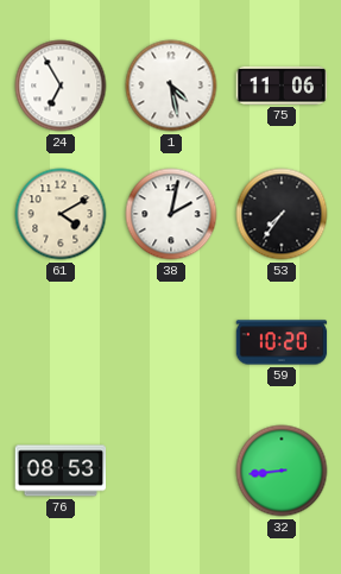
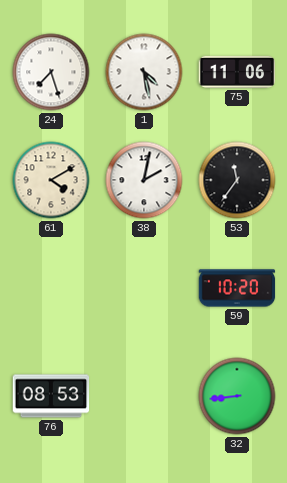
24: 6:55 -> 7:27
53: 7:36 -> 11:36
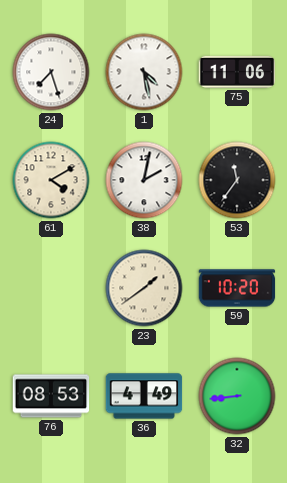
23: none -> 1:39
36: none -> 4:49
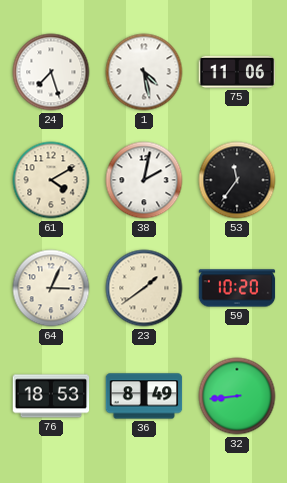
64: none -> 3:04
76: 08:53 -> 18:53
36: 4:49 -> 8:49
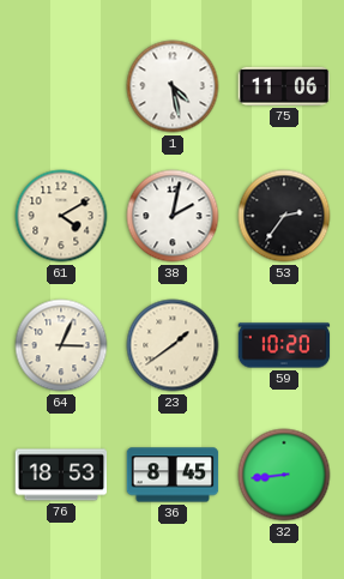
24: 7:27 -> none
53: 11:36 -> 2:36
36: 8:49 -> 8:45
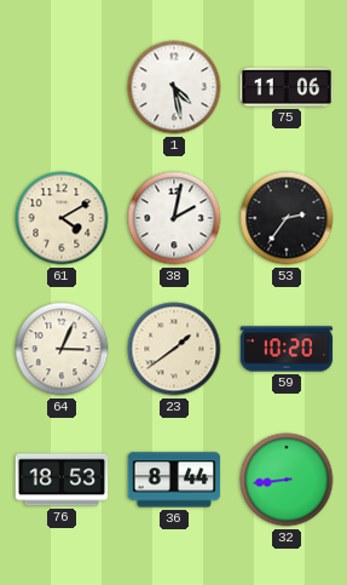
36: 8:45 -> 8:44
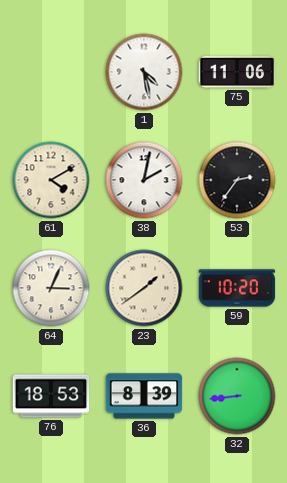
36: 8:44 -> 8:39
